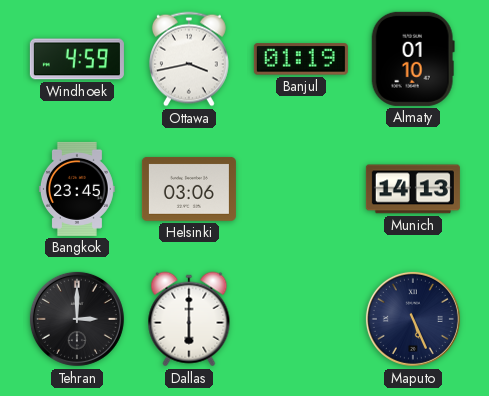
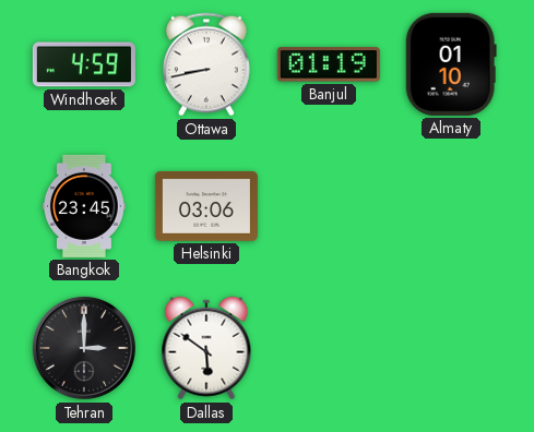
Ottawa: 3:43 -> 8:43
Munich: 14:13 -> none
Dallas: 6:00 -> 5:51
Maputo: 5:26 -> none
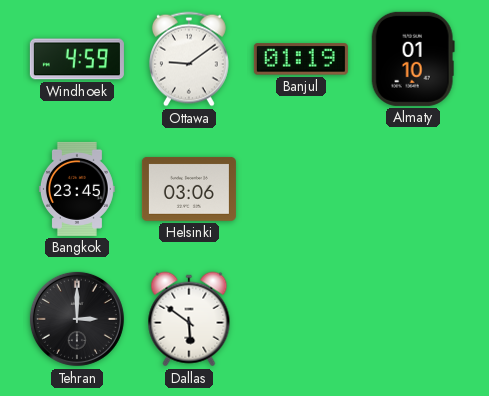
Ottawa: 8:43 -> 9:09
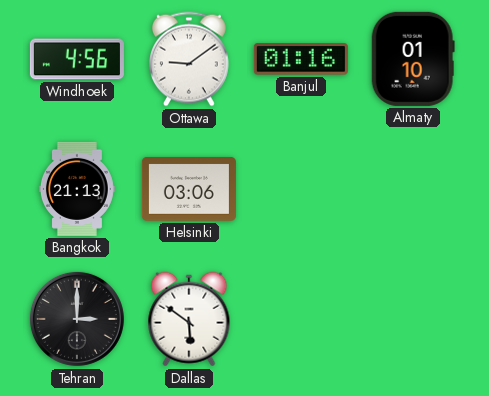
Windhoek: 4:59 -> 4:56
Banjul: 01:19 -> 01:16
Bangkok: 23:45 -> 21:13
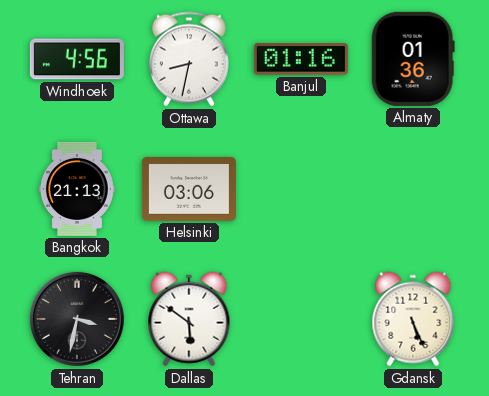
Ottawa: 9:09 -> 8:32
Almaty: 01:10 -> 01:36
Tehran: 3:00 -> 3:32
Gdansk: none -> 5:26
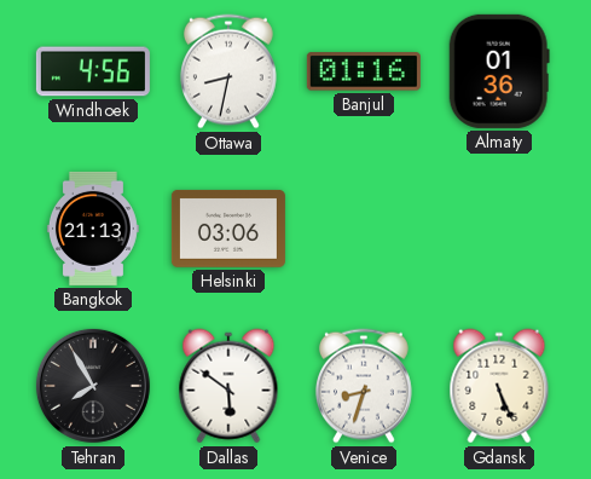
Tehran: 3:32 -> 7:55
Venice: none -> 8:33
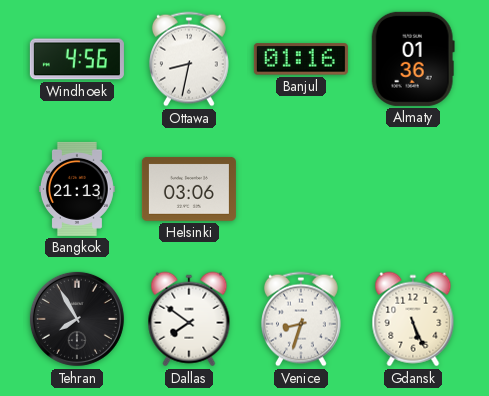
Dallas: 5:51 -> 7:51
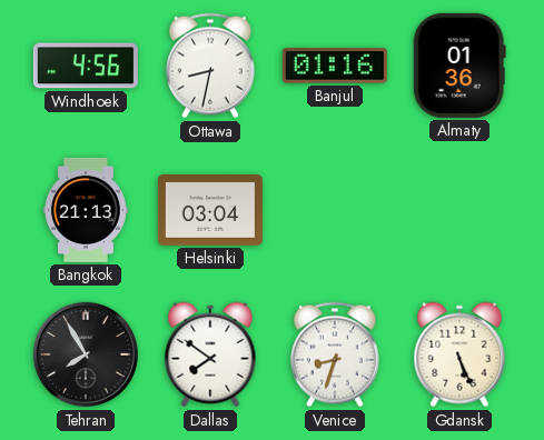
Helsinki: 03:06 -> 03:04
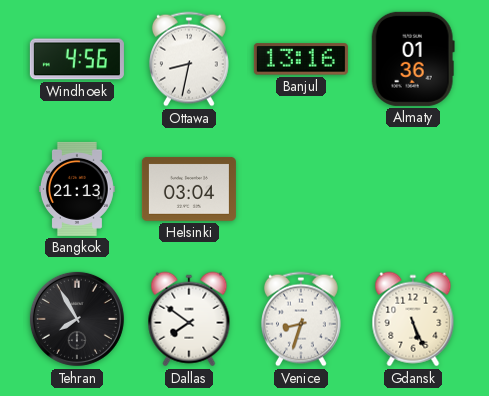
Banjul: 01:16 -> 13:16
